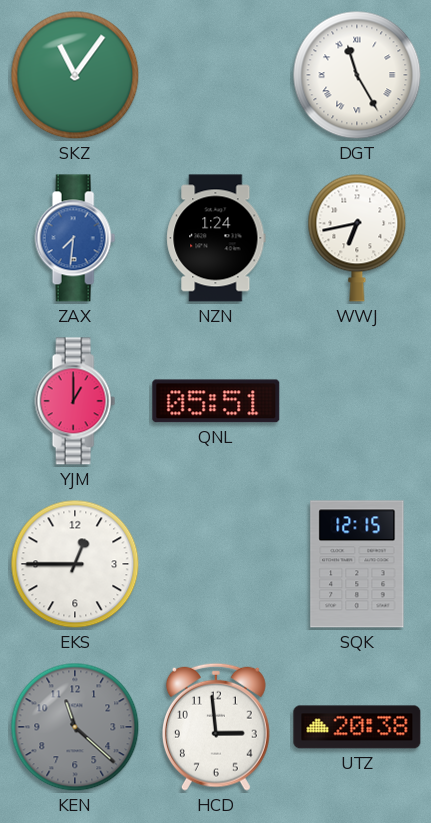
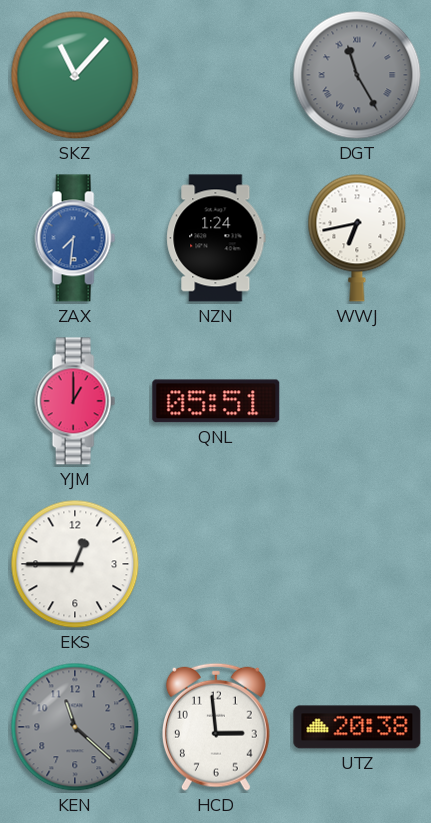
SKZ: 11:06 -> 11:07
DGT dial: white -> grey
SQK: 12:15 -> none
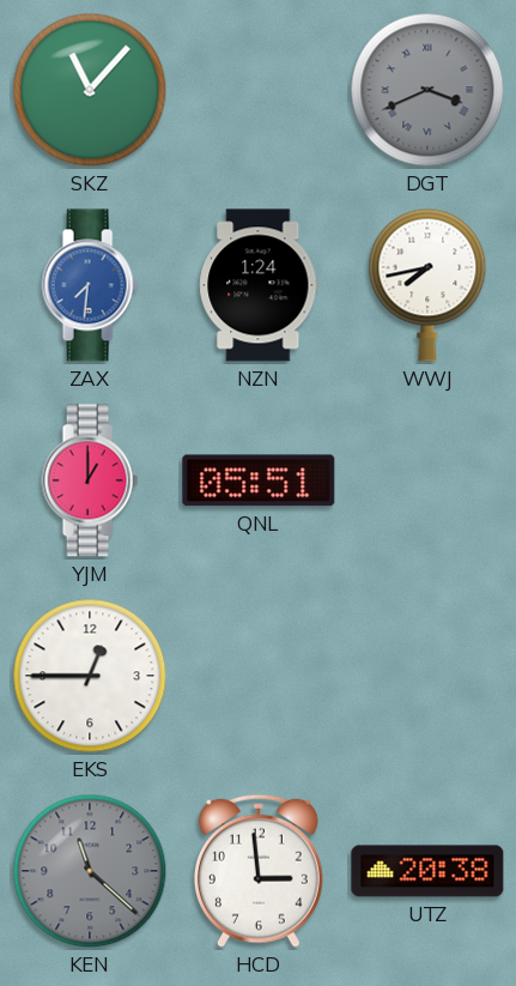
DGT: 11:25 -> 3:41
WWJ: 6:43 -> 7:43
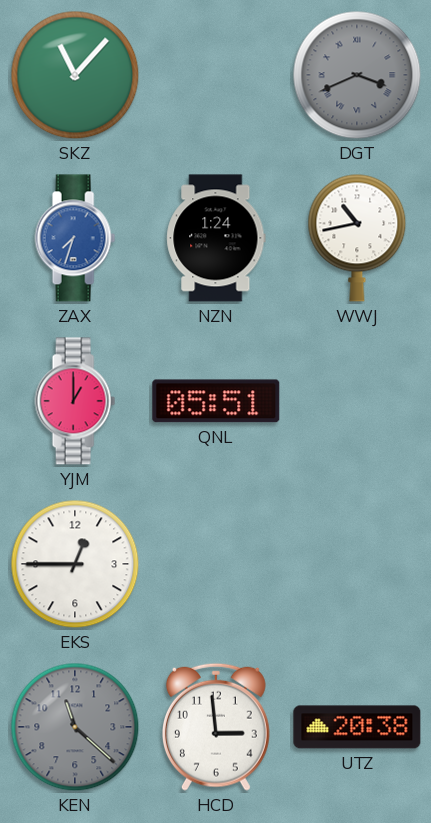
ZAX: 7:31 -> 7:33
WWJ: 7:43 -> 10:43
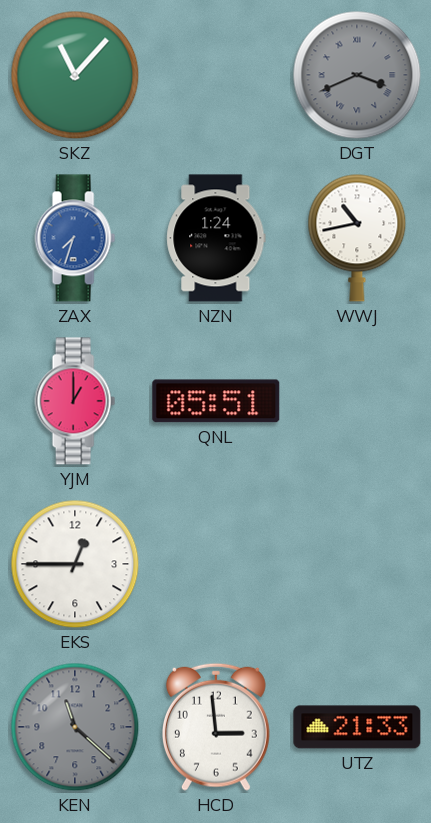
UTZ: 20:38 -> 21:33
